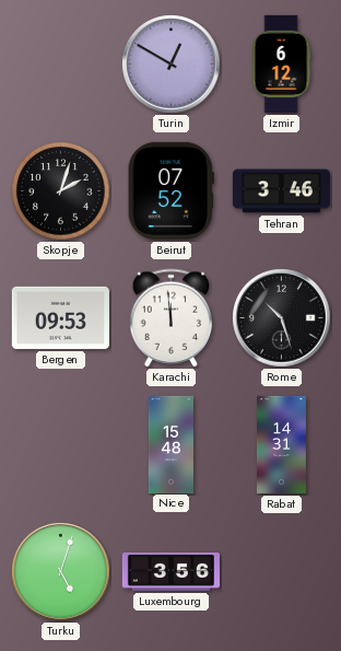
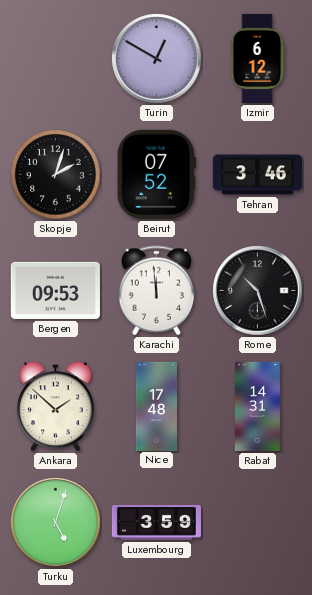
Ankara: none -> 1:52
Nice: 15:48 -> 17:48
Luxembourg: 3:56 -> 3:59
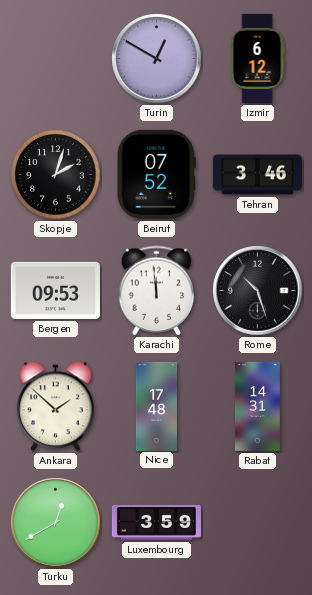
Turku: 5:03 -> 12:40
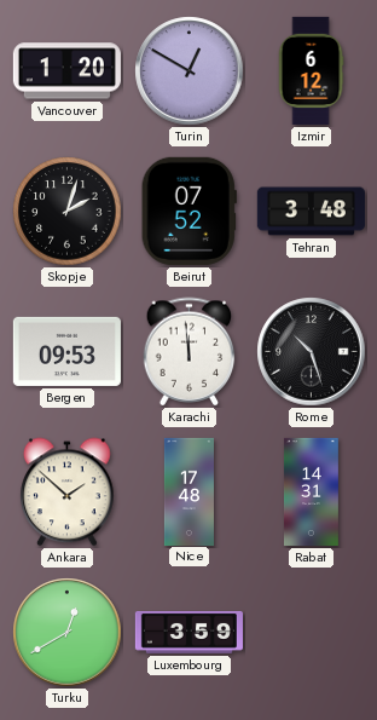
Vancouver: none -> 1:20
Tehran: 3:46 -> 3:48
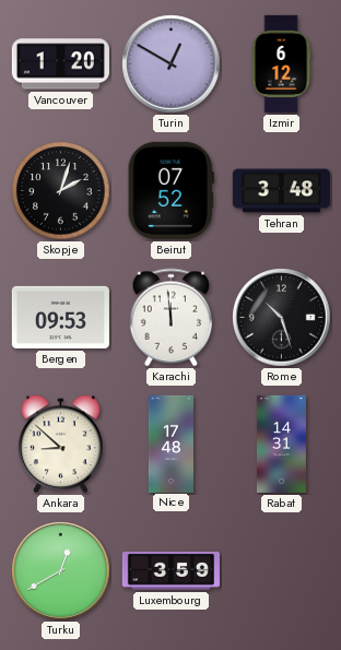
Ankara: 1:52 -> 8:52
